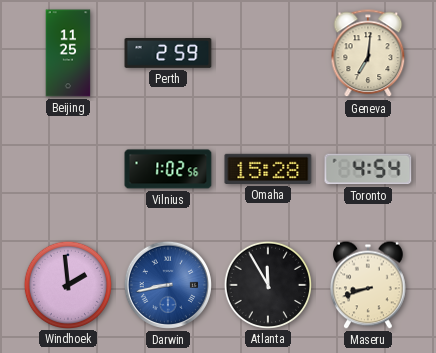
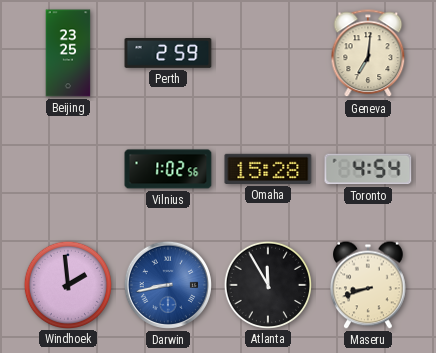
Beijing: 11:25 -> 23:25
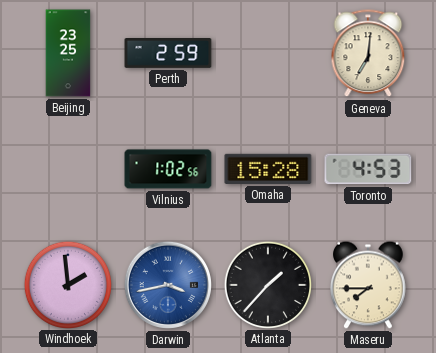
Toronto: 4:54 -> 4:53
Darwin: 8:43 -> 3:43
Atlanta: 11:55 -> 1:37
Maseru: 8:42 -> 7:45
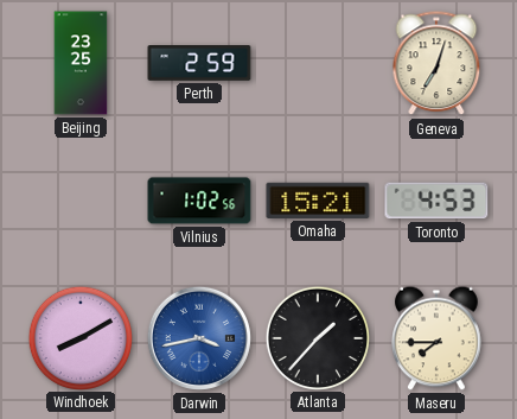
Geneva: 7:01 -> 7:03
Omaha: 15:28 -> 15:21
Windhoek: 1:59 -> 8:10
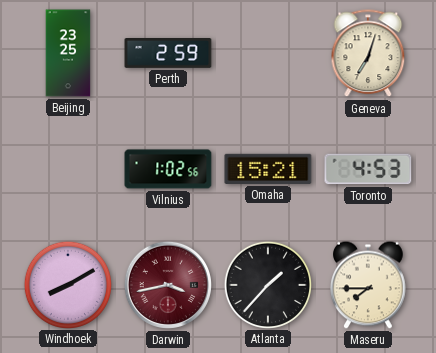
Darwin dial: blue -> burgundy
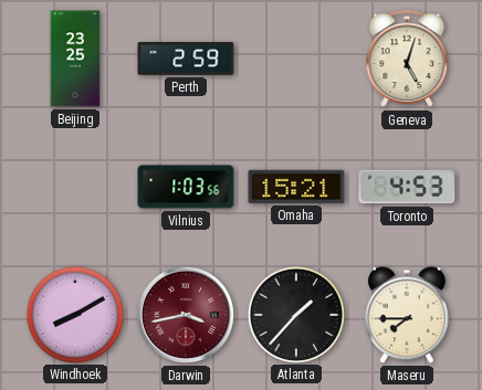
Geneva: 7:03 -> 5:03
Vilnius: 1:02 -> 1:03
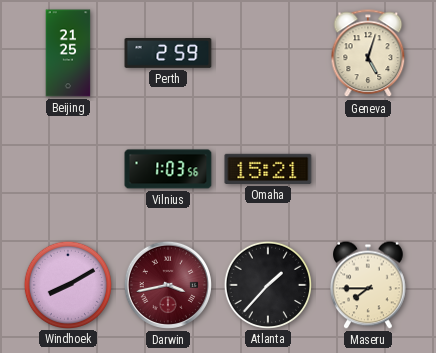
Beijing: 23:25 -> 21:25
Toronto: 4:53 -> none
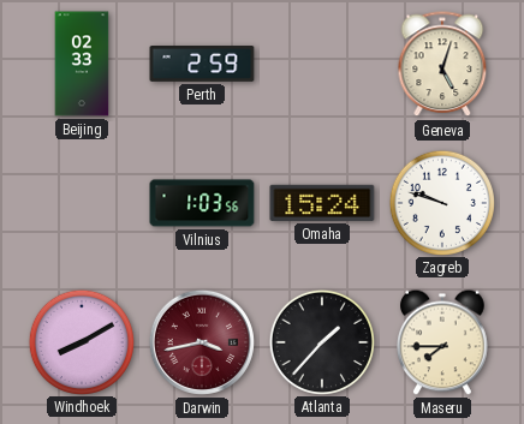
Beijing: 21:25 -> 02:33
Omaha: 15:21 -> 15:24
Zagreb: none -> 9:48
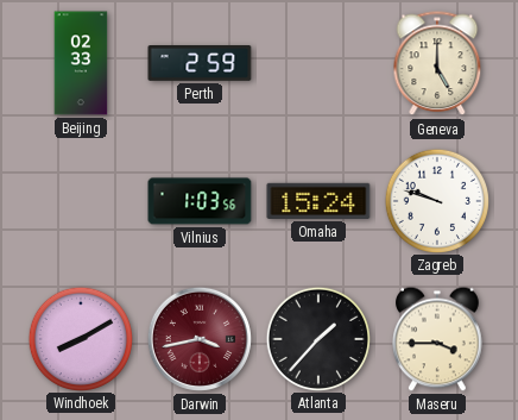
Geneva: 5:03 -> 5:00
Maseru: 7:45 -> 3:45
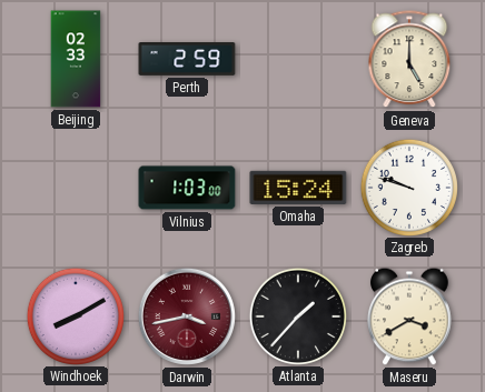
Vilnius: 1:03:56 -> 1:03:00
Maseru: 3:45 -> 3:40
